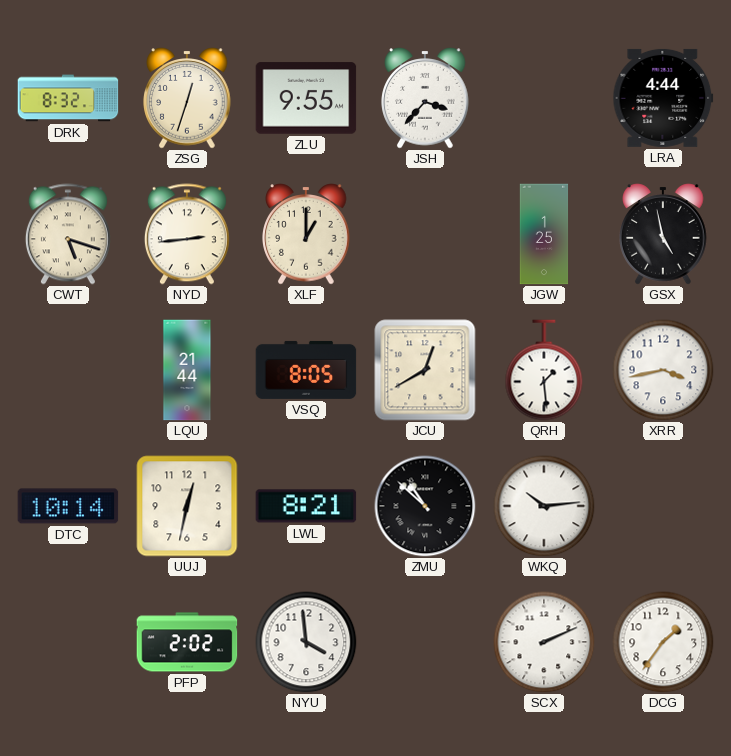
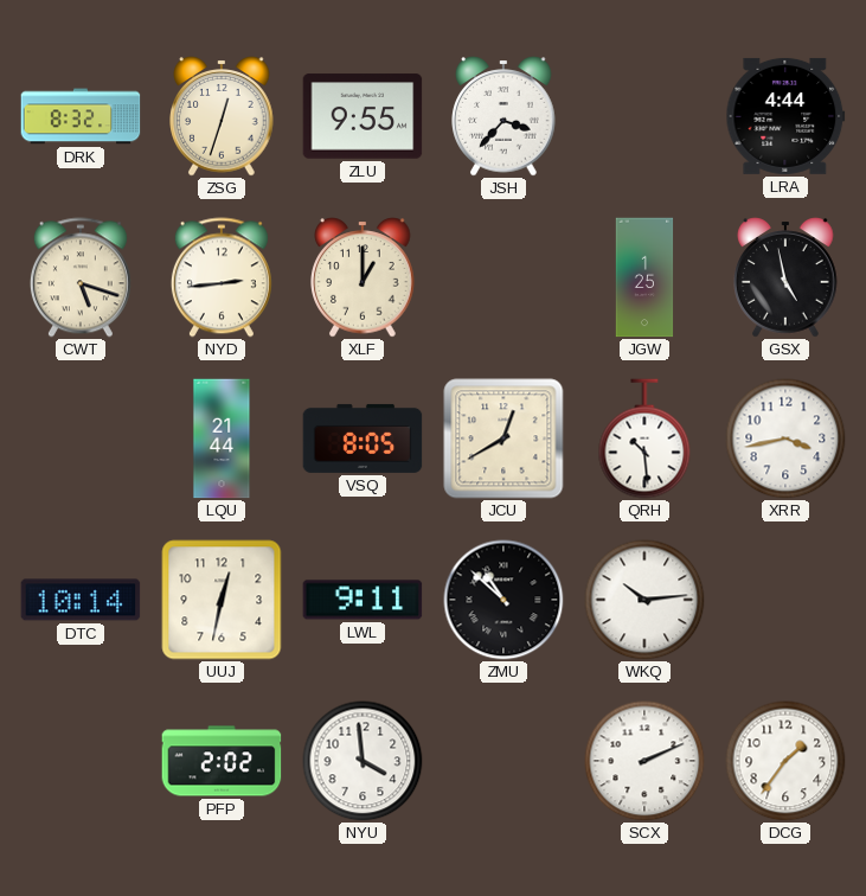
QRH: 1:29 -> 10:29
LWL: 8:21 -> 9:11
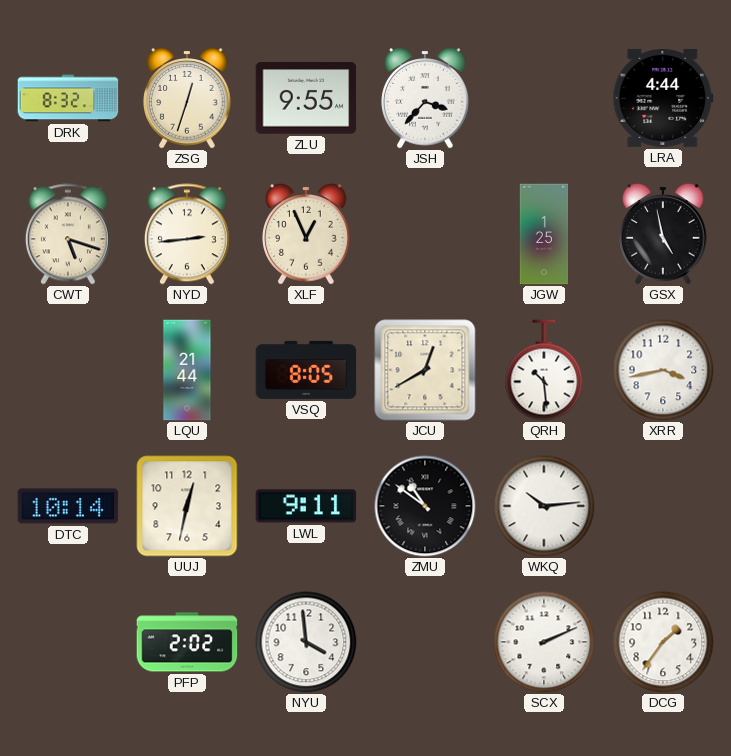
XLF: 1:00 -> 12:56
ZMU: 10:52 -> 10:51
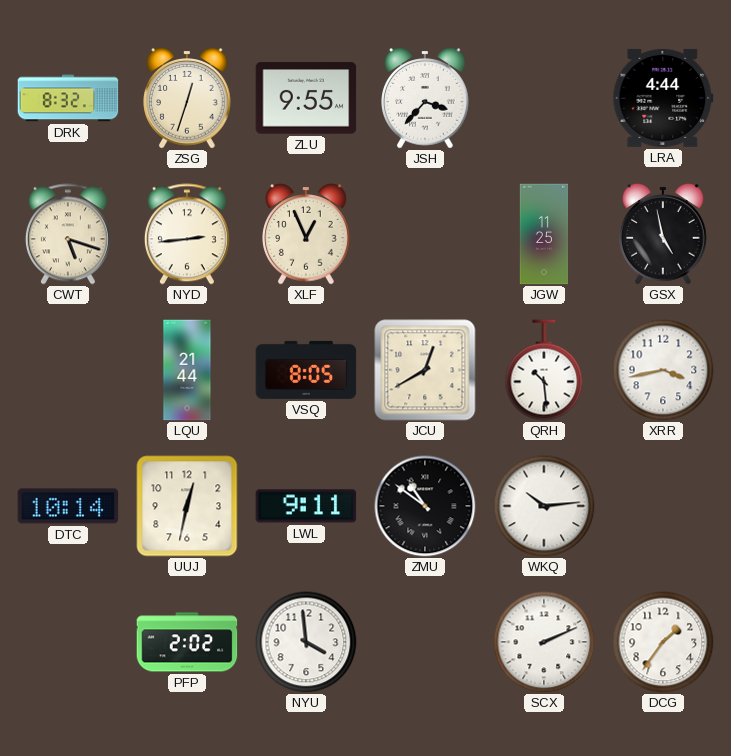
JGW: 1:25 -> 11:25
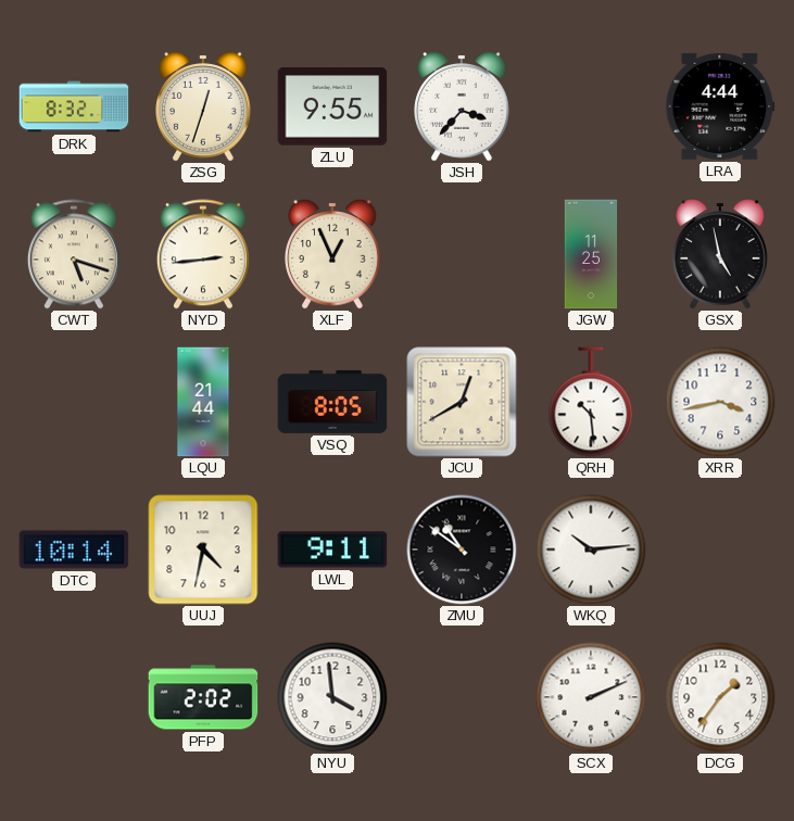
UUJ: 12:32 -> 4:32
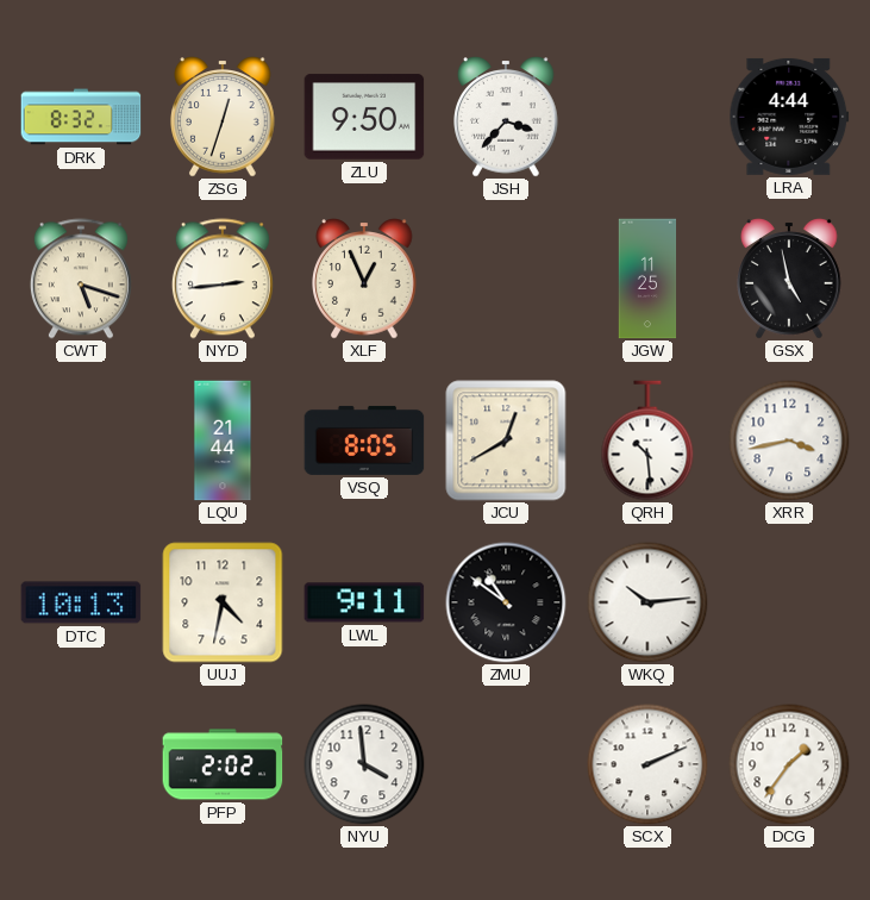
ZLU: 9:55 -> 9:50
DTC: 10:14 -> 10:13
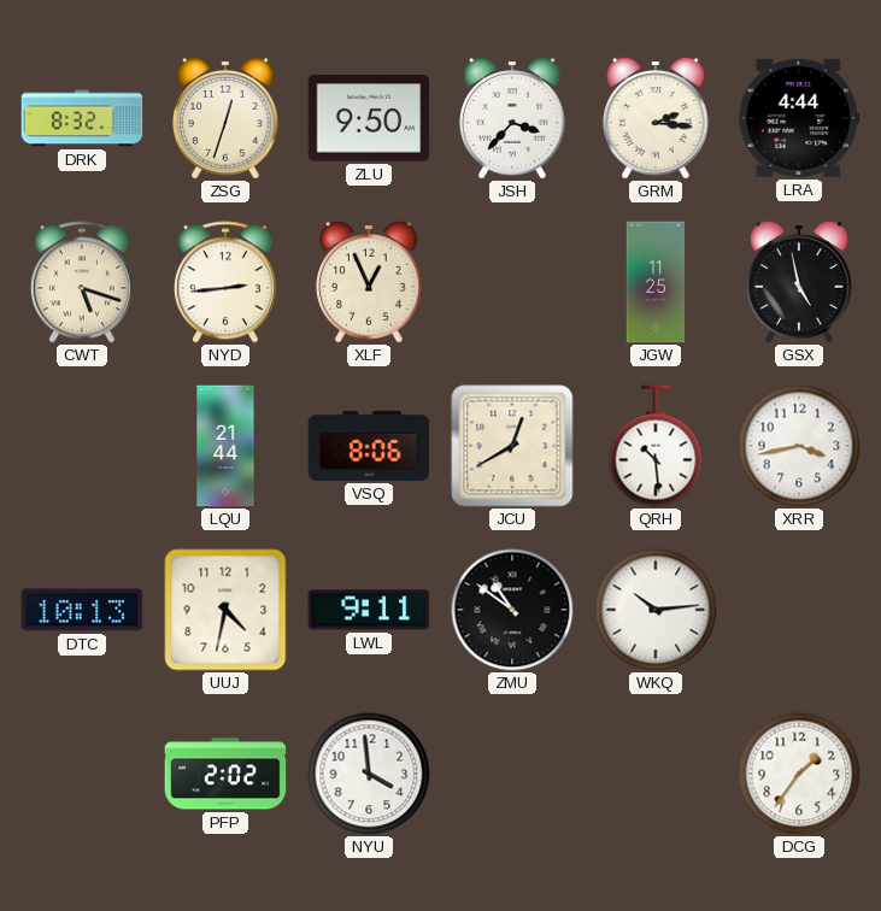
GRM: none -> 2:16
VSQ: 8:05 -> 8:06
SCX: 2:11 -> none
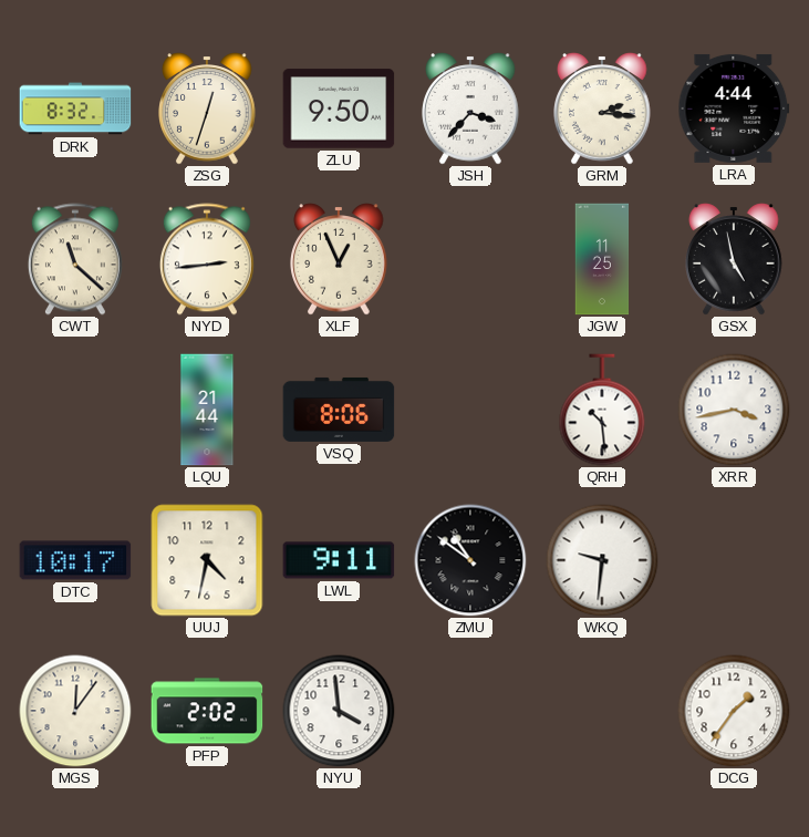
CWT: 5:18 -> 11:22
JCU: 12:40 -> none
DTC: 10:13 -> 10:17
WKQ: 10:14 -> 9:31
MGS: none -> 12:06
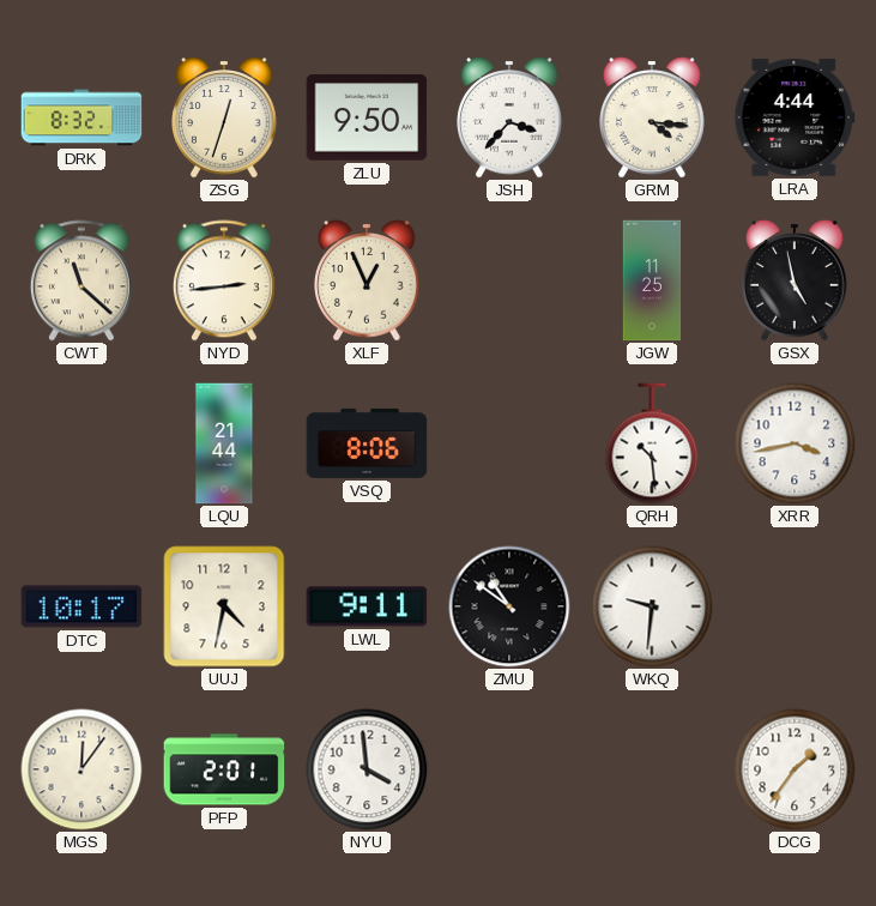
GRM: 2:16 -> 4:16
PFP: 2:02 -> 2:01
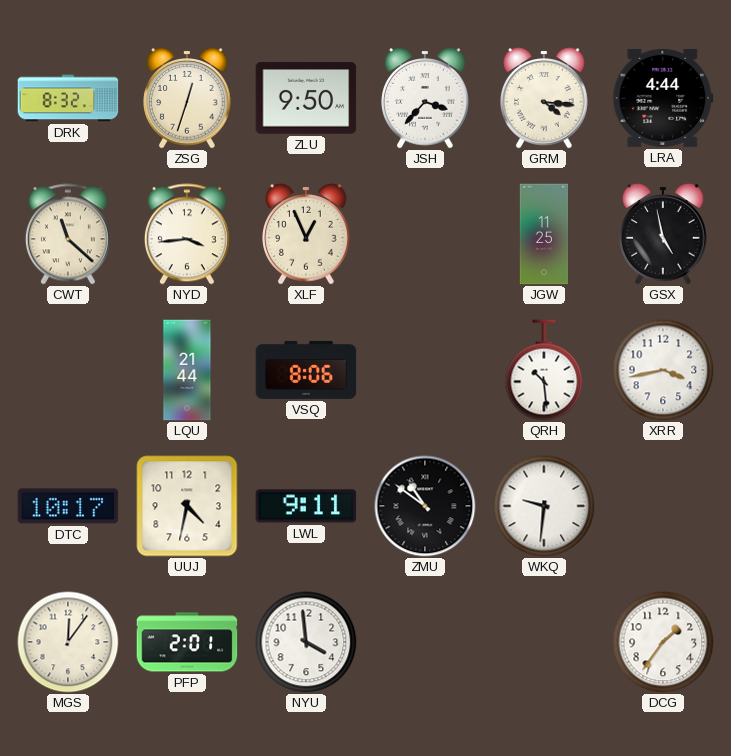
NYD: 2:44 -> 3:44
